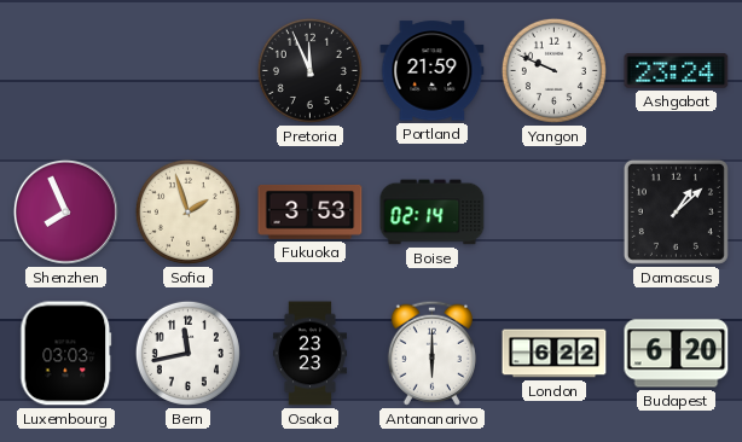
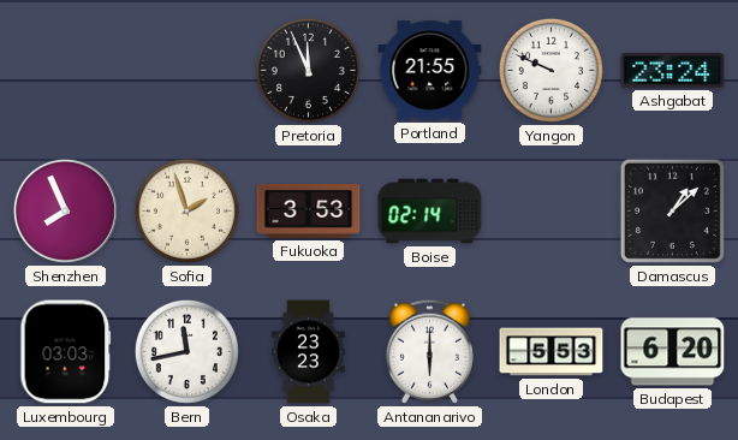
Portland: 21:59 -> 21:55
London: 6:22 -> 5:53
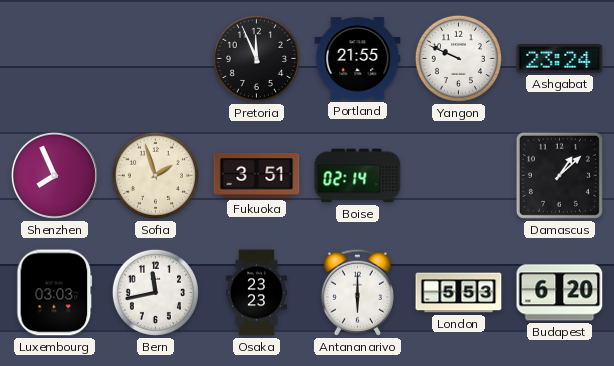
Fukuoka: 3:53 -> 3:51
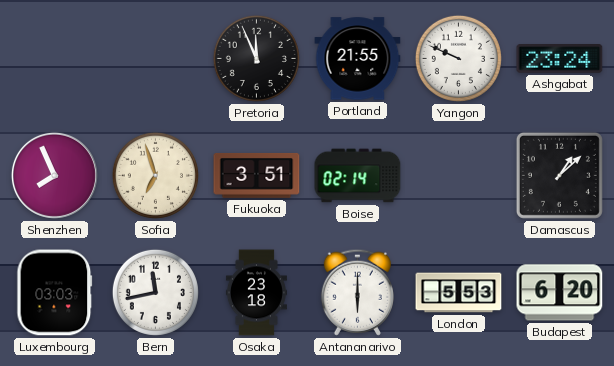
Sofia: 1:57 -> 6:57
Osaka: 23:23 -> 23:18
